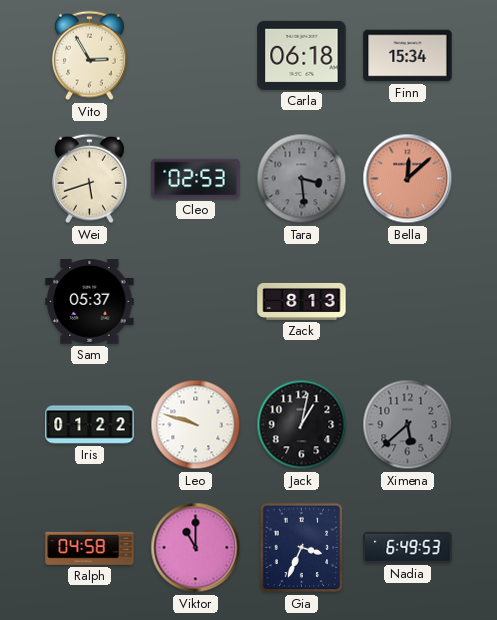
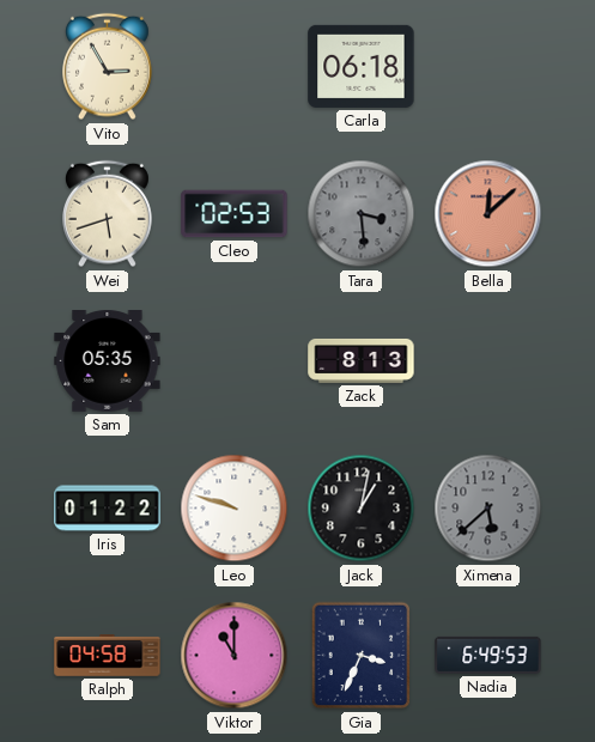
Finn: 15:34 -> none
Sam: 05:37 -> 05:35
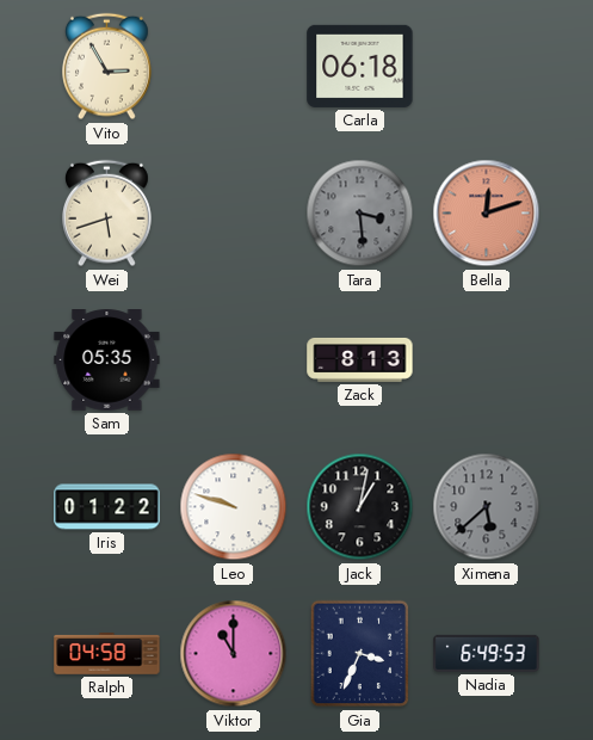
Cleo: 02:53 -> none
Bella: 12:08 -> 12:12
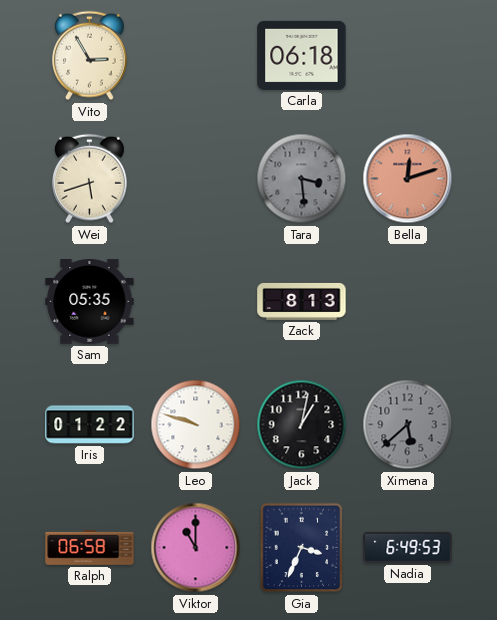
Ralph: 04:58 -> 06:58
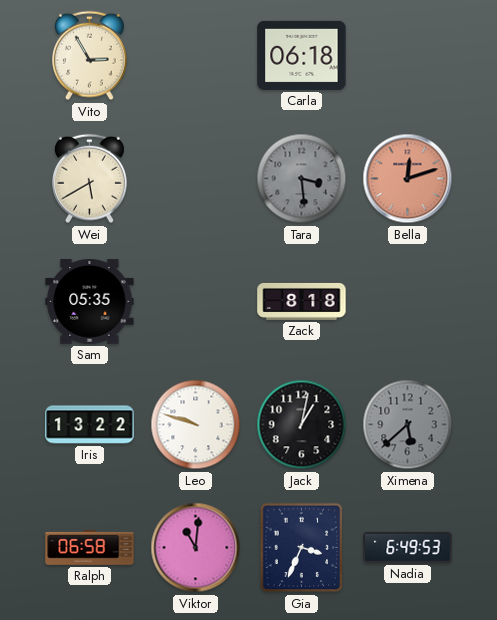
Wei: 5:42 -> 5:40
Zack: 8:13 -> 8:18
Iris: 01:22 -> 13:22
Viktor: 11:00 -> 11:01
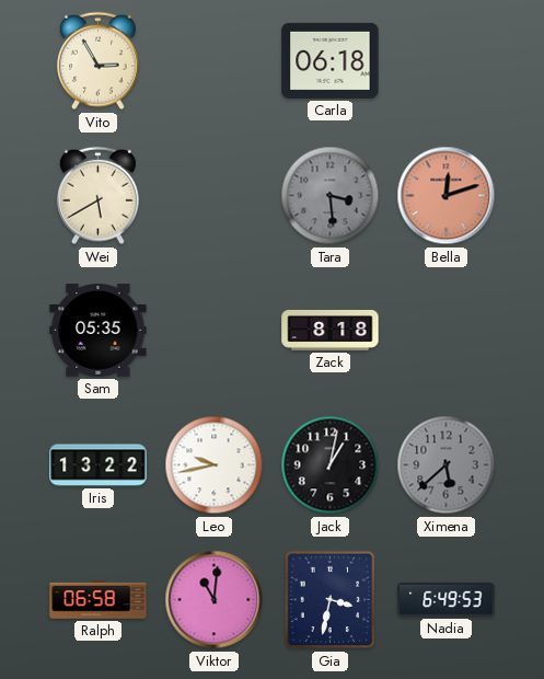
Leo: 9:48 -> 9:43
Gia: 3:34 -> 3:32
